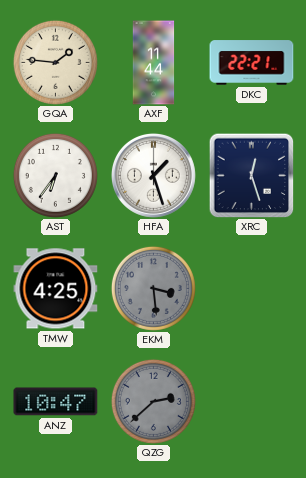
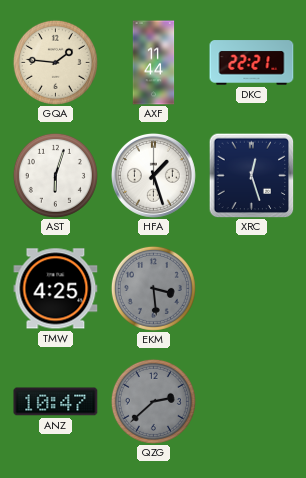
AST: 6:36 -> 6:03
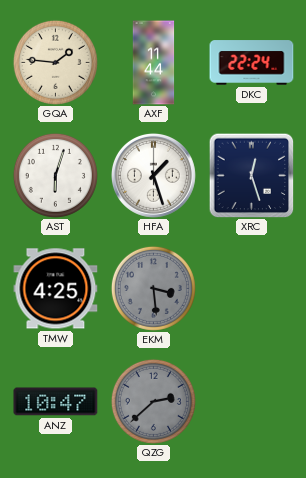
DKC: 22:21 -> 22:24
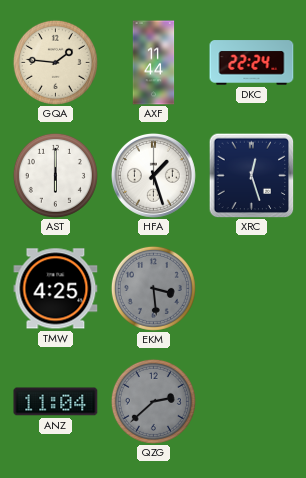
AST: 6:03 -> 6:00
ANZ: 10:47 -> 11:04
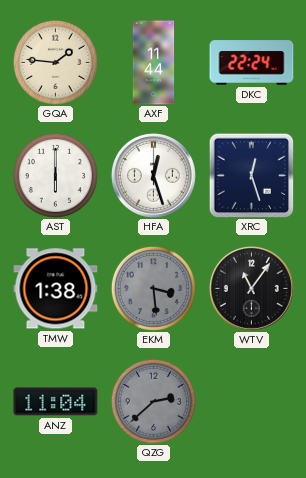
HFA: 1:27 -> 12:27
TMW: 4:25 -> 1:38
WTV: none -> 11:06
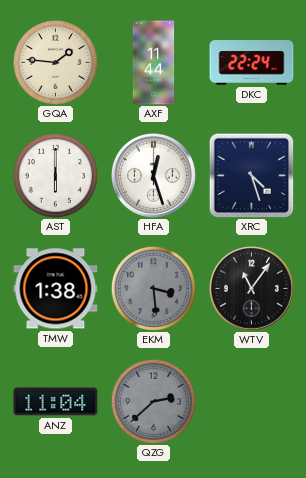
XRC: 12:27 -> 4:27
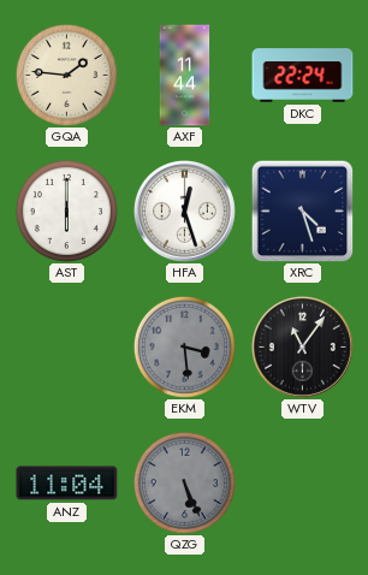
TMW: 1:38 -> none
QZG: 2:38 -> 5:26
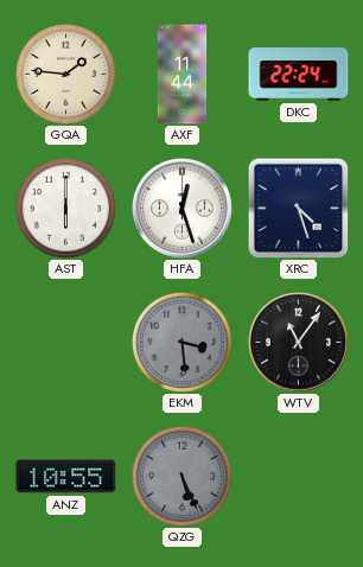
ANZ: 11:04 -> 10:55
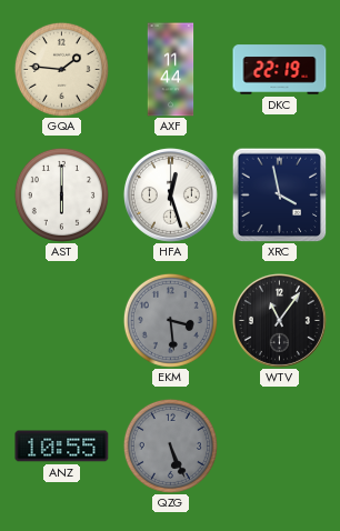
DKC: 22:24 -> 22:19
XRC: 4:27 -> 3:58
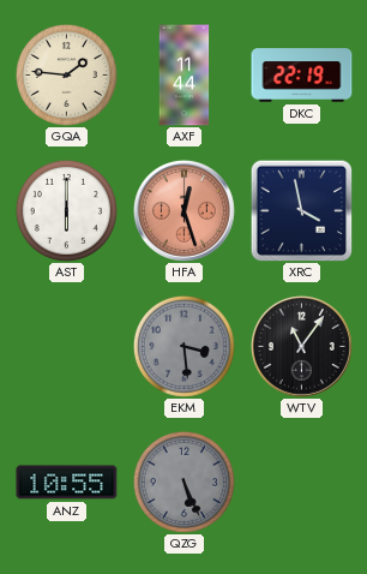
HFA dial: white -> salmon
